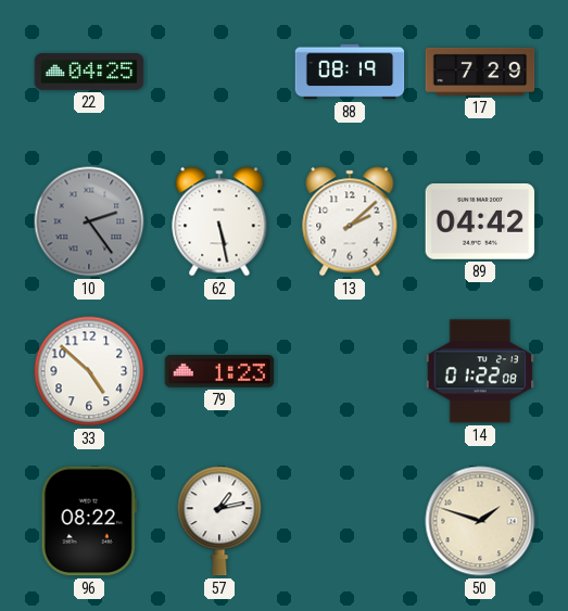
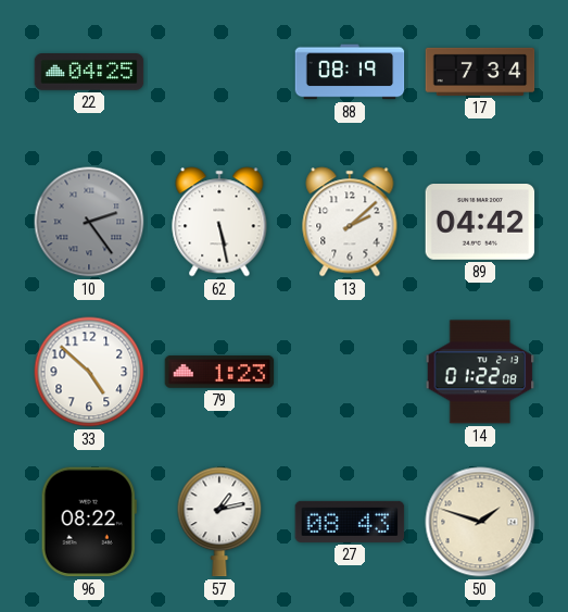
17: 7:29 -> 7:34
27: none -> 08:43
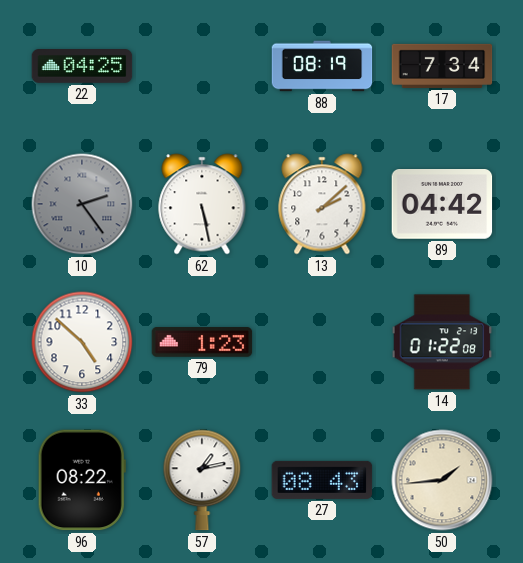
50: 1:48 -> 1:44
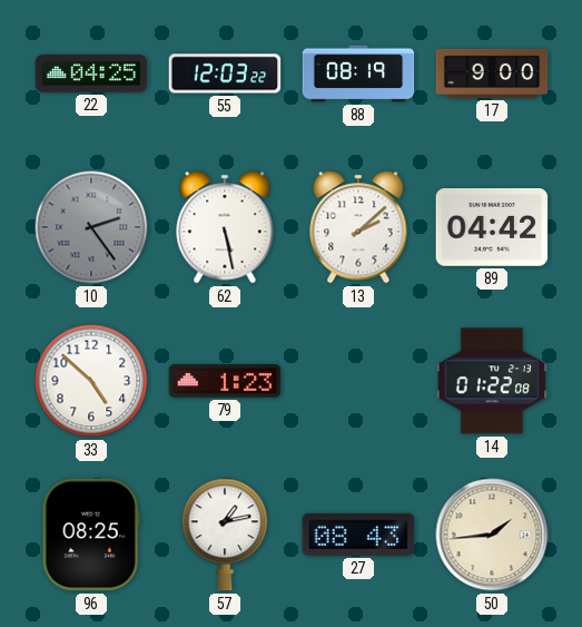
55: none -> 12:03
17: 7:34 -> 9:00
96: 08:22 -> 08:25
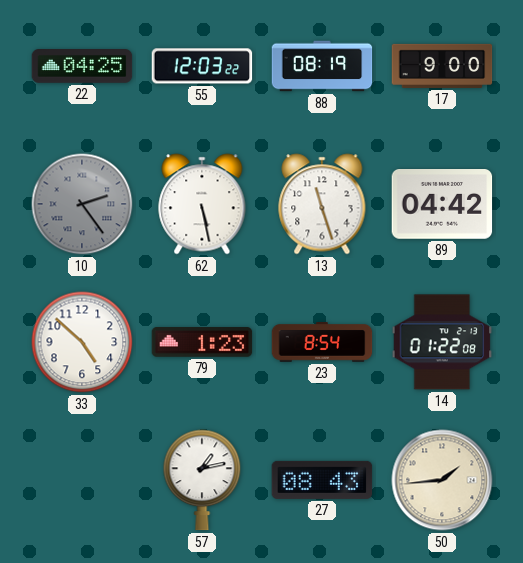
13: 2:08 -> 11:27
23: none -> 8:54
96: 08:25 -> none
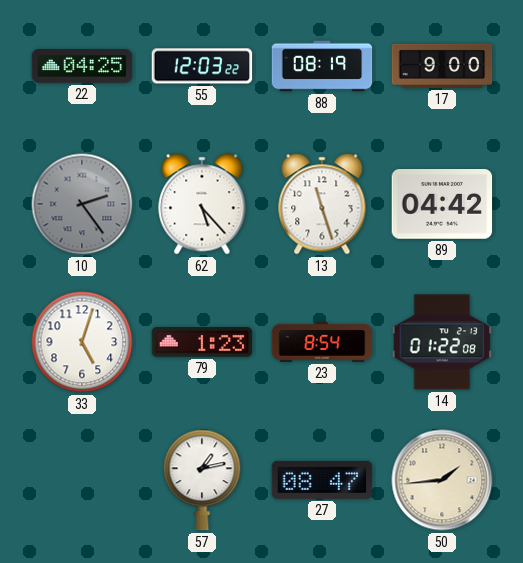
62: 5:28 -> 5:23
33: 4:52 -> 5:03
27: 08:43 -> 08:47
